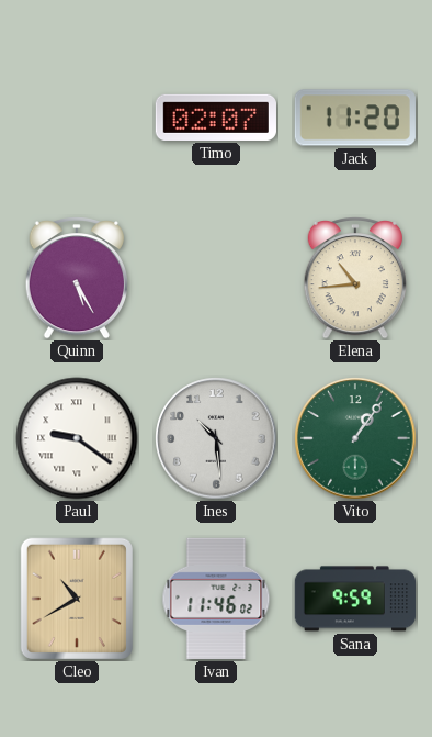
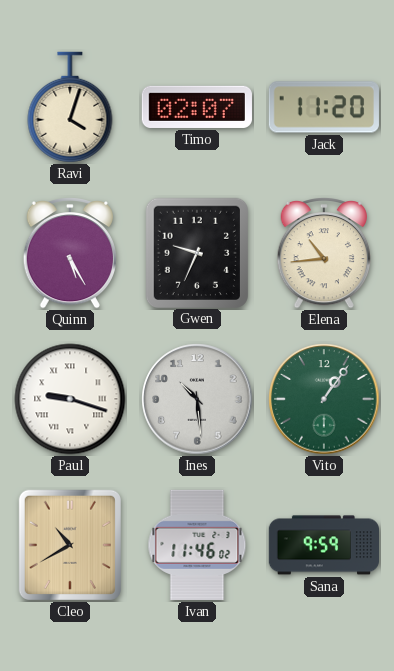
Ravi: none -> 4:03
Gwen: none -> 9:34
Paul: 9:21 -> 9:18
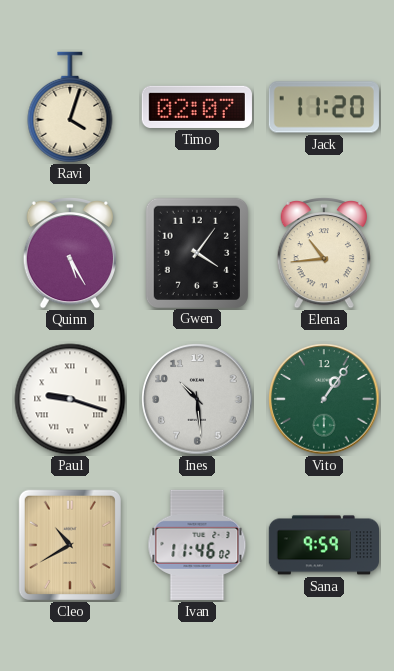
Gwen: 9:34 -> 4:06
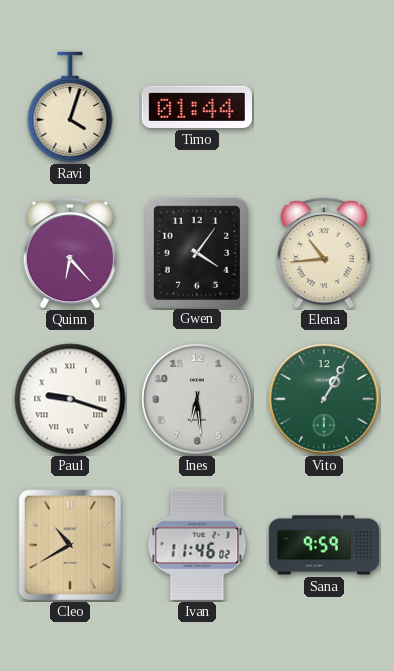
Timo: 02:07 -> 01:44
Jack: 11:20 -> none
Quinn: 5:25 -> 6:23
Ines: 10:29 -> 6:29
Vito: 1:06 -> 1:05
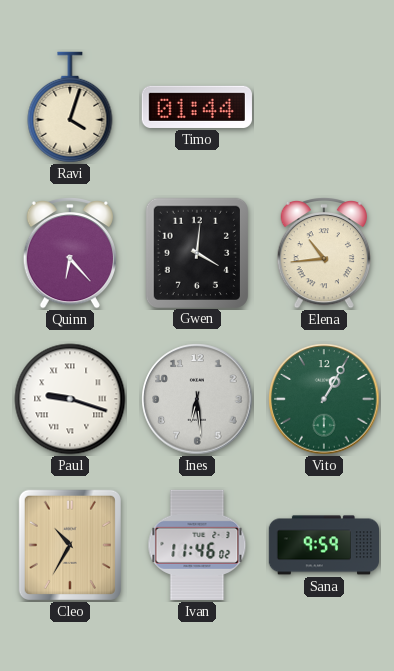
Gwen: 4:06 -> 4:01
Cleo: 10:40 -> 10:35
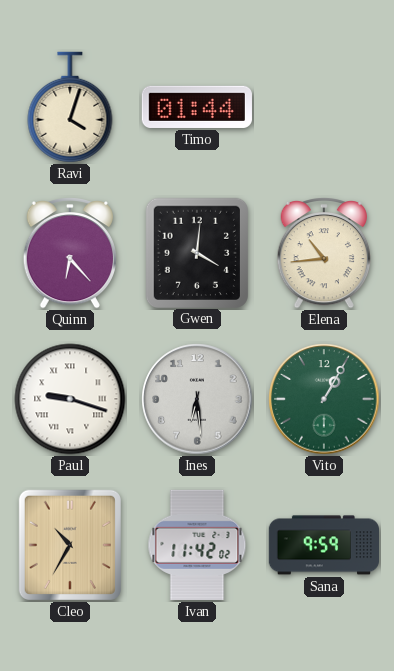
Ivan: 11:46 -> 11:42
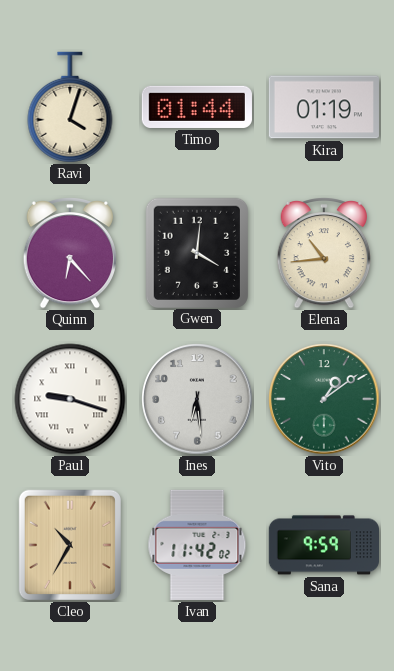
Kira: none -> 01:19
Vito: 1:05 -> 1:09
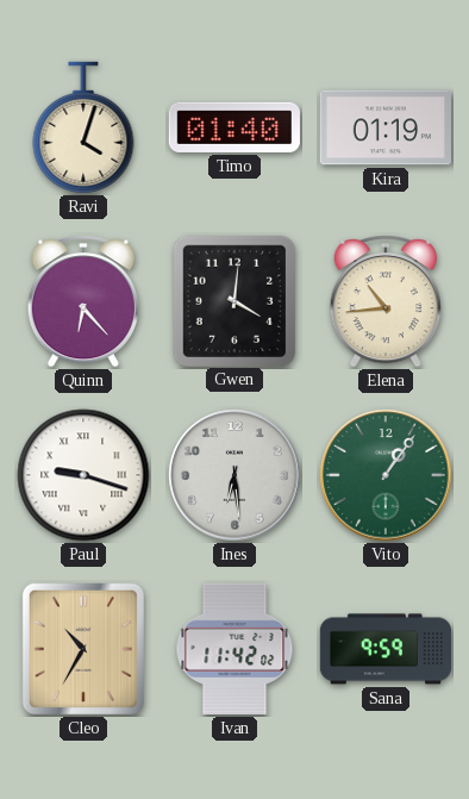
Timo: 01:44 -> 01:40
Vito: 1:09 -> 1:06
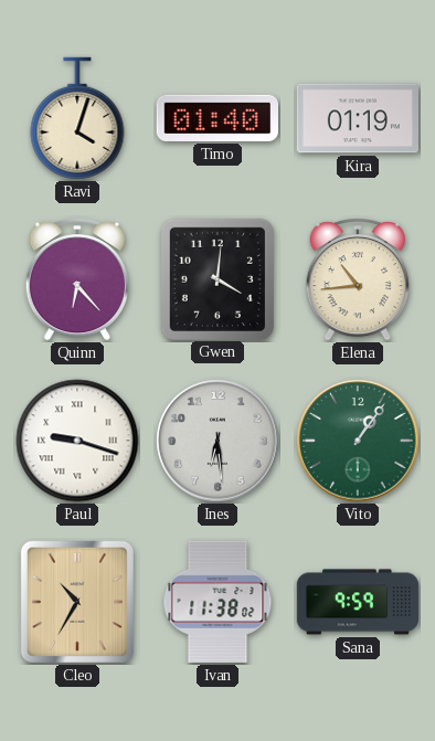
Ivan: 11:42 -> 11:38
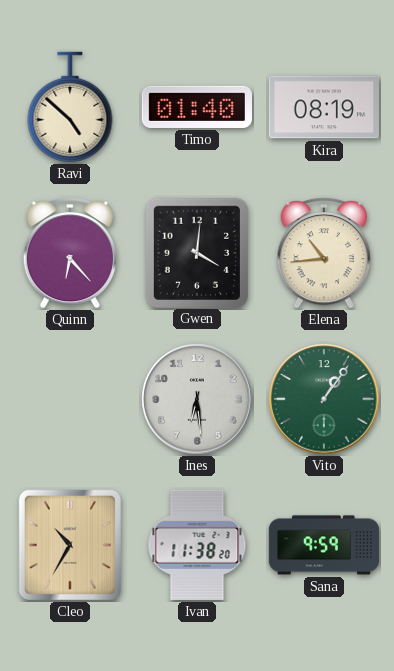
Ravi: 4:03 -> 4:52
Kira: 01:19 -> 08:19
Paul: 9:18 -> none
Ivan: 11:38:02 -> 11:38:20
